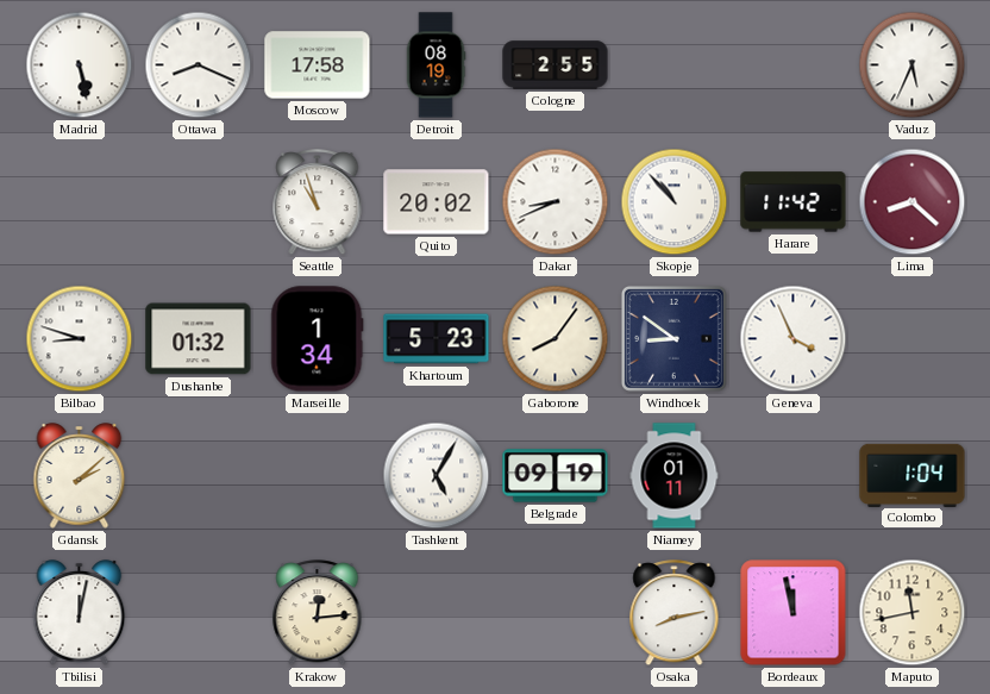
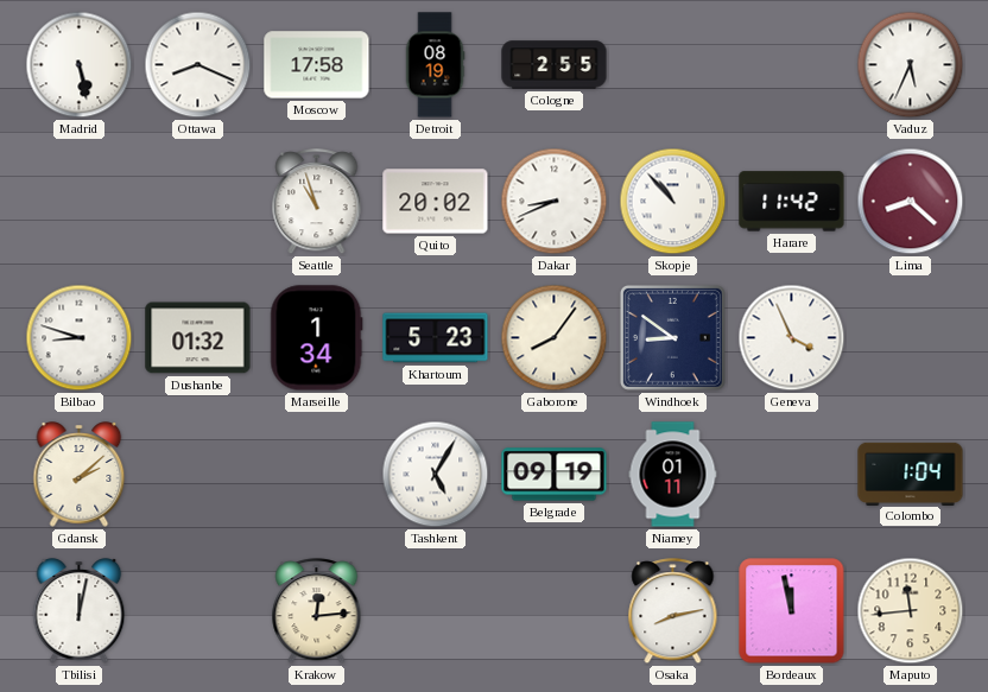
Maputo: 11:43 -> 11:44
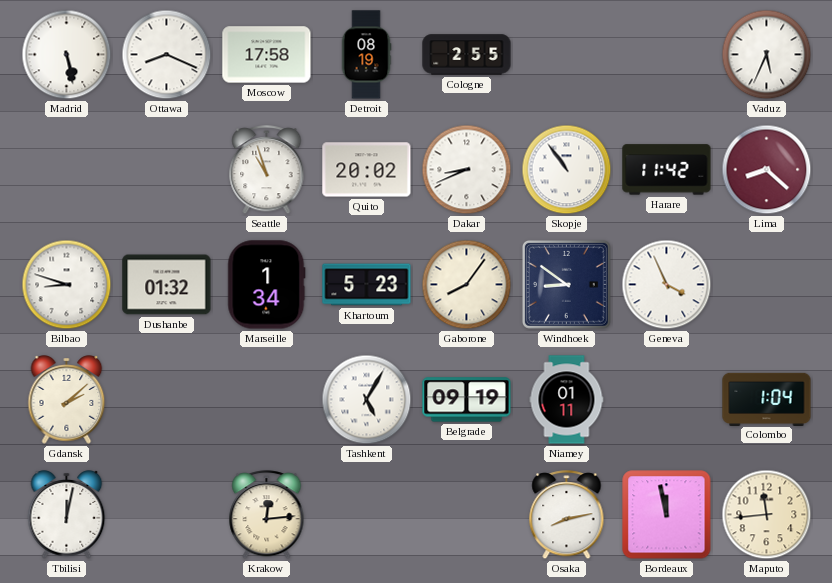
Skopje: 10:53 -> 10:54
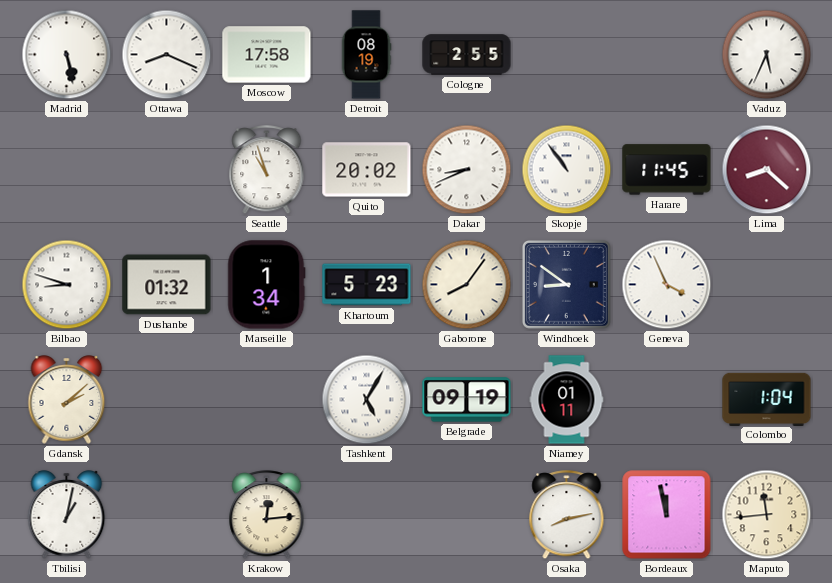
Harare: 11:42 -> 11:45
Tbilisi: 12:02 -> 1:02
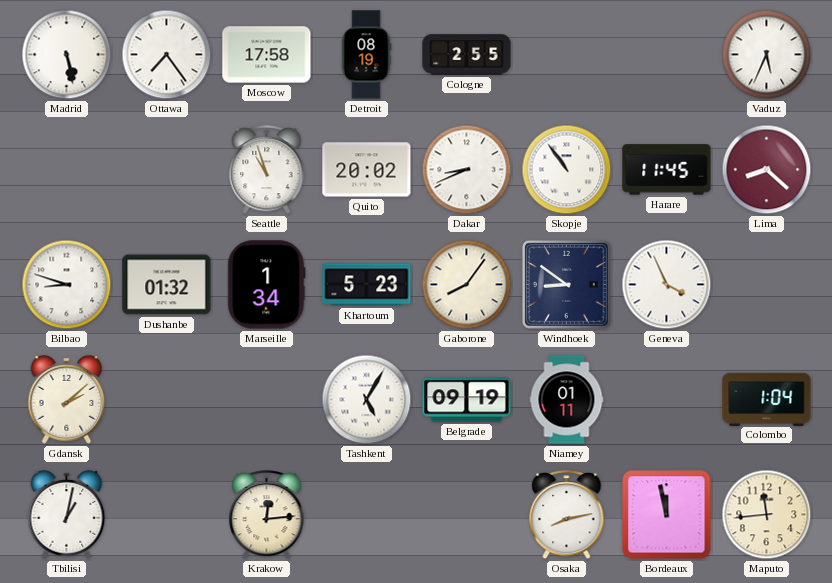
Ottawa: 8:19 -> 7:24
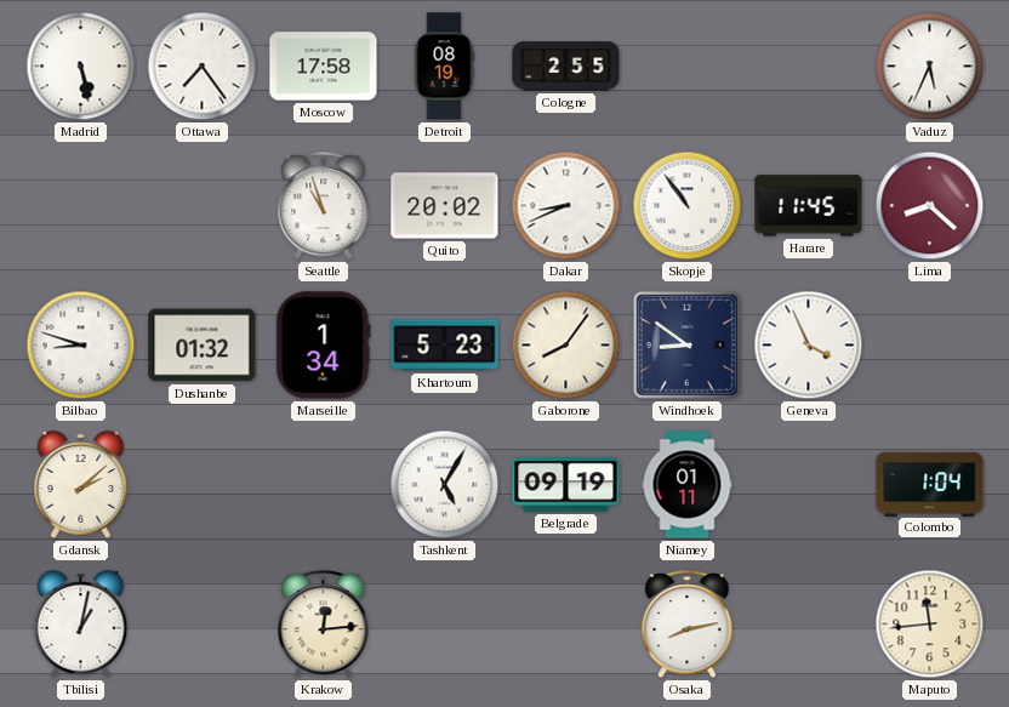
Bordeaux: 11:58 -> none
